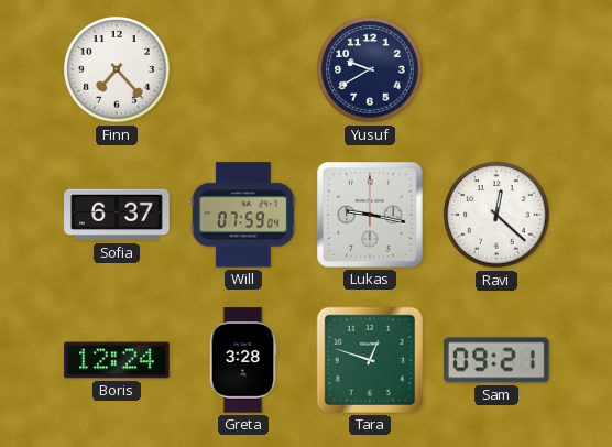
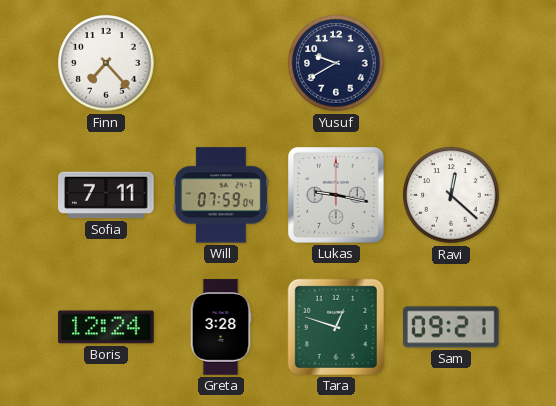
Sofia: 6:37 -> 7:11
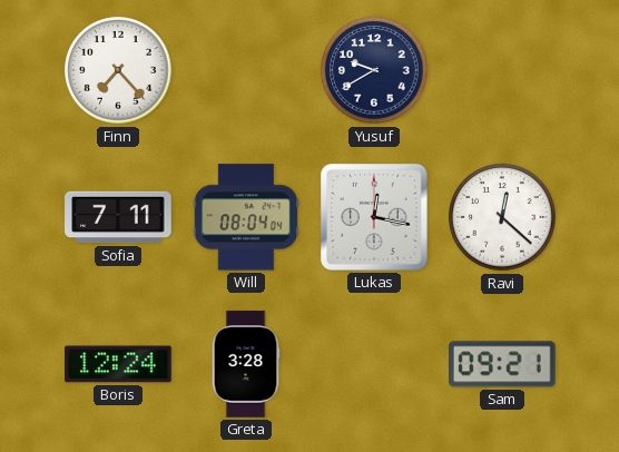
Will: 07:59 -> 08:04
Lukas: 9:17 -> 12:17
Tara: 12:48 -> none
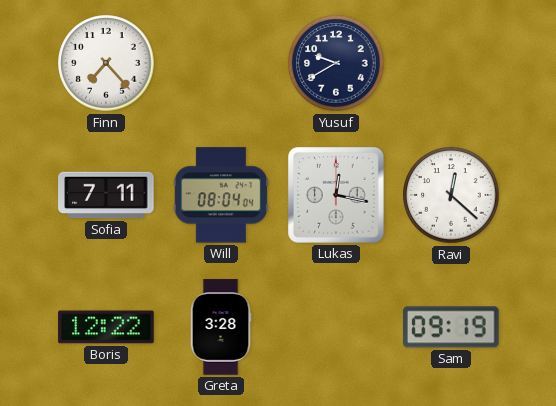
Boris: 12:24 -> 12:22
Sam: 09:21 -> 09:19
